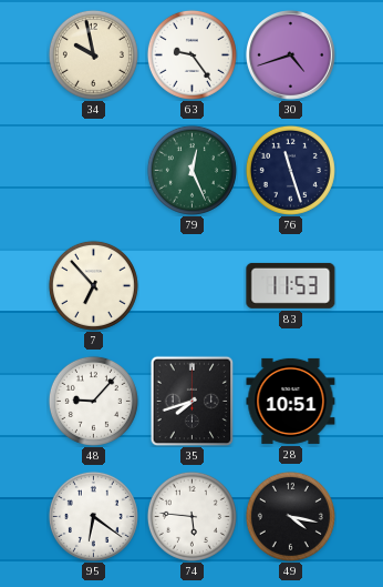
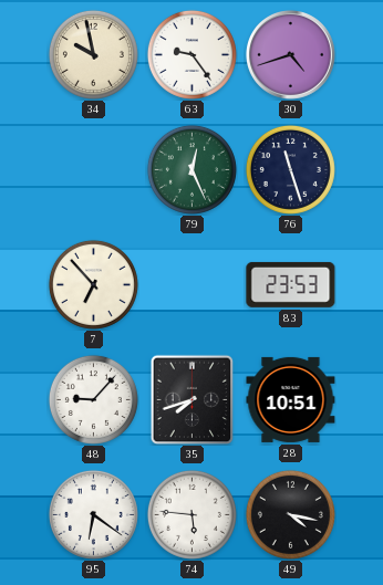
83: 11:53 -> 23:53
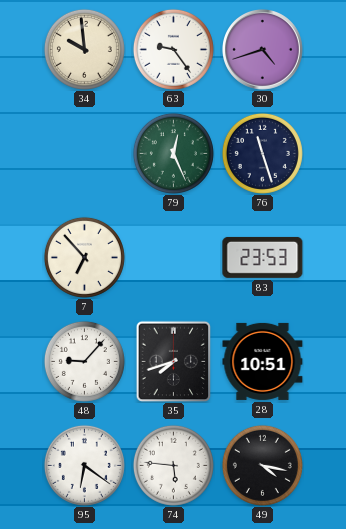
34: 9:58 -> 9:59
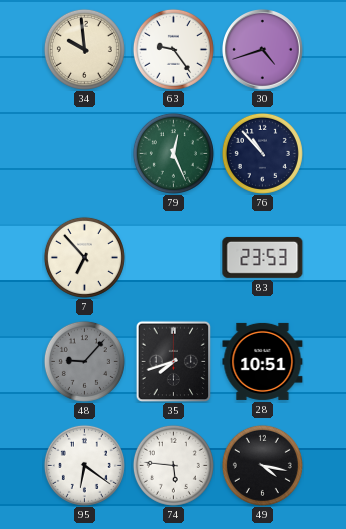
76: 11:27 -> 10:53
48 dial: white -> grey
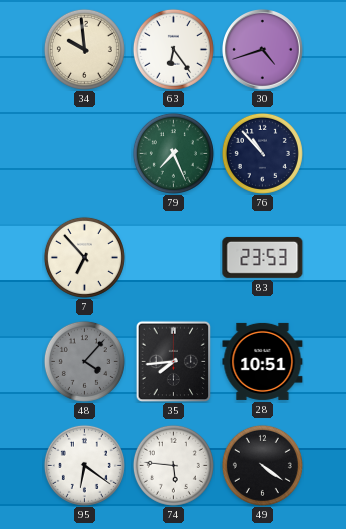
63: 9:24 -> 6:24
79: 12:26 -> 7:26
48: 9:07 -> 4:07
35: 7:42 -> 7:44
49: 4:17 -> 4:21
